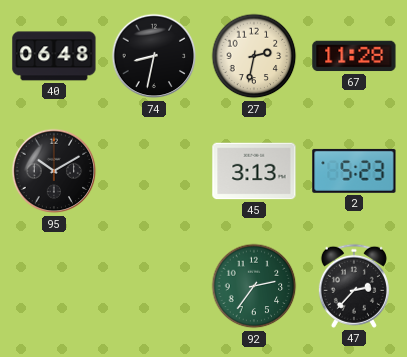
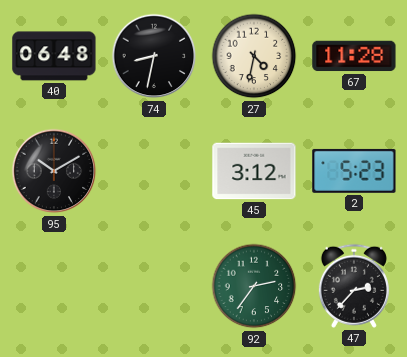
27: 2:32 -> 4:32
45: 3:13 -> 3:12
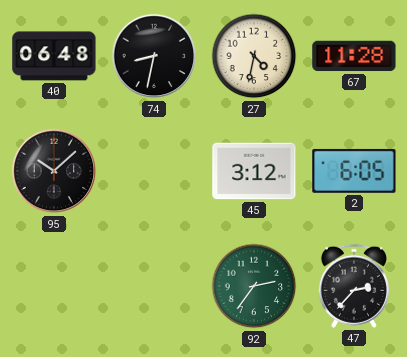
95: 10:10 -> 10:08
2: 5:23 -> 6:05
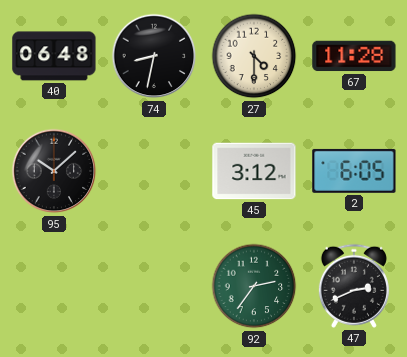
27: 4:32 -> 4:30
47: 2:37 -> 2:41
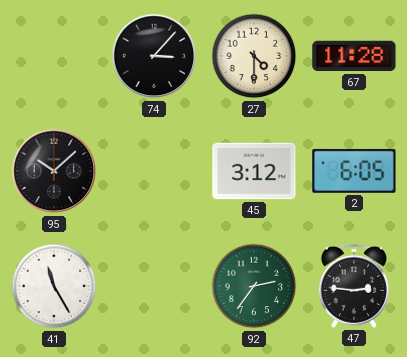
40: 06:48 -> none
74: 8:32 -> 3:07
41: none -> 11:25
47: 2:41 -> 2:46
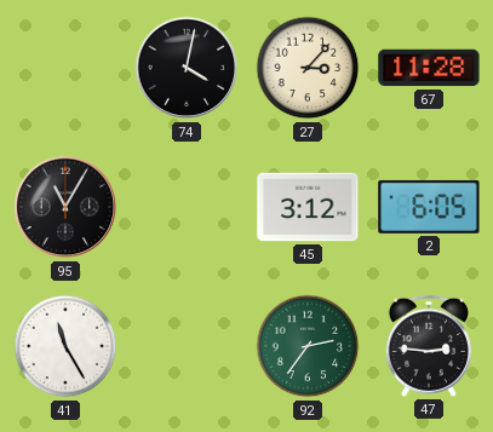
74: 3:07 -> 4:02
27: 4:30 -> 3:07
95: 10:08 -> 11:05
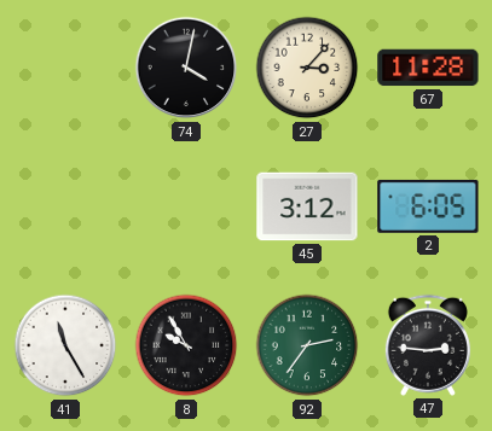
95: 11:05 -> none
8: none -> 9:55
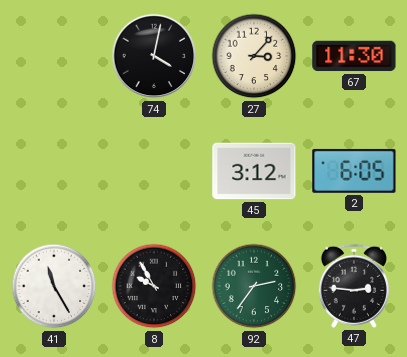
67: 11:28 -> 11:30
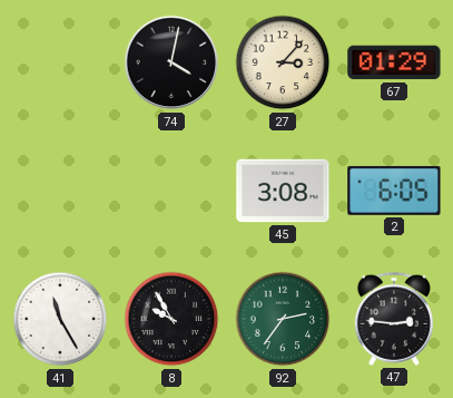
67: 11:30 -> 01:29
45: 3:12 -> 3:08
